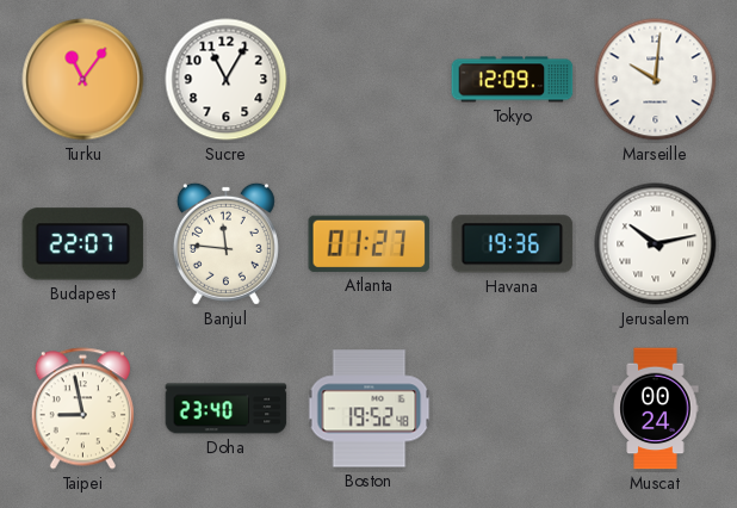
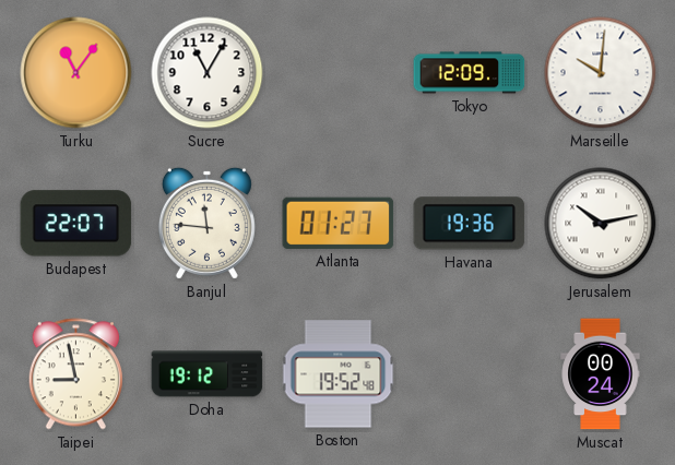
Doha: 23:40 -> 19:12
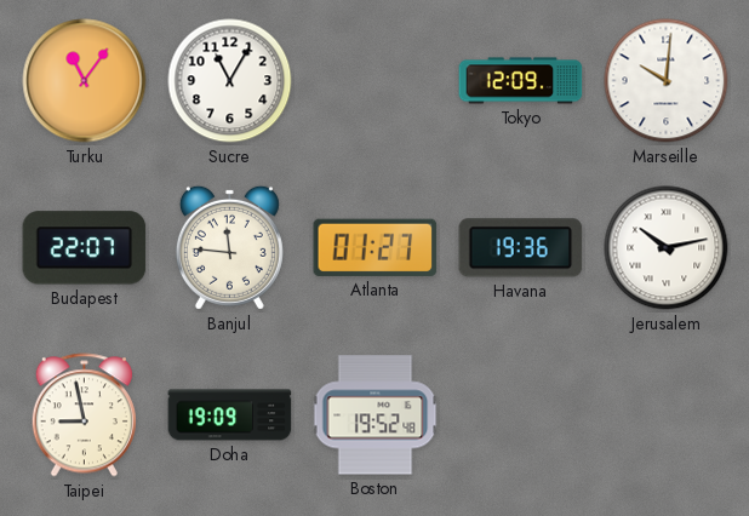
Doha: 19:12 -> 19:09
Muscat: 00:24 -> none
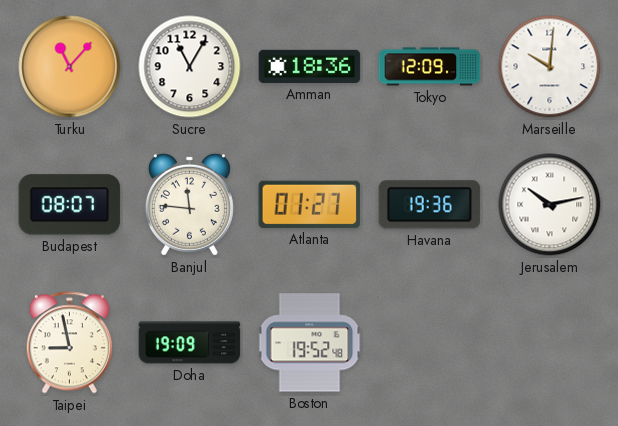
Turku: 11:06 -> 11:07
Amman: none -> 18:36
Budapest: 22:07 -> 08:07
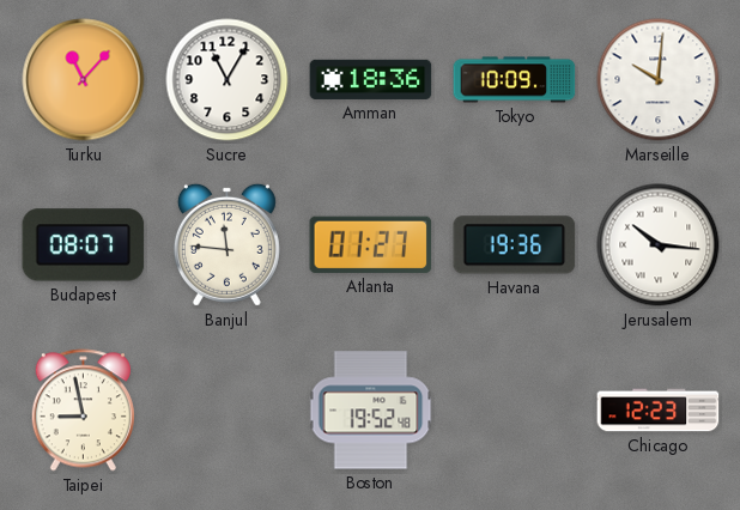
Tokyo: 12:09 -> 10:09
Jerusalem: 10:13 -> 10:16
Doha: 19:09 -> none
Chicago: none -> 12:23
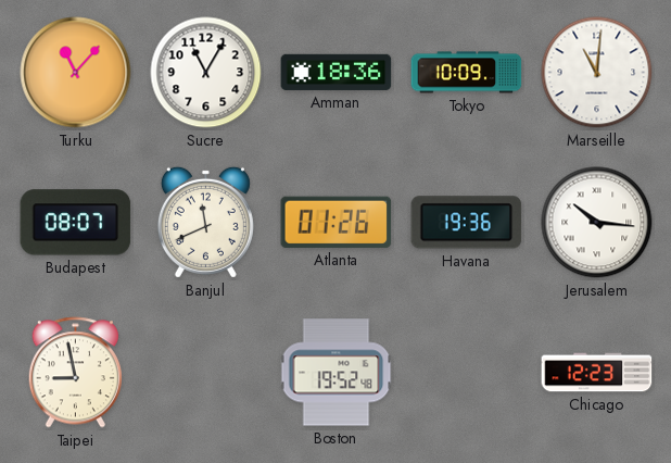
Marseille: 10:01 -> 11:01
Banjul: 11:46 -> 11:41
Atlanta: 01:27 -> 01:26
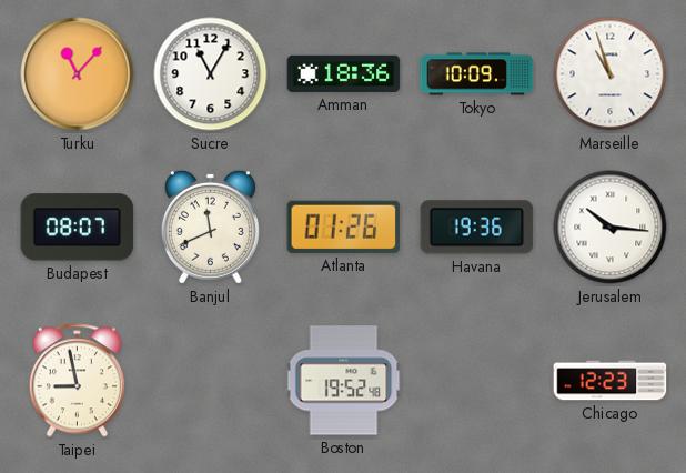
Marseille: 11:01 -> 10:57
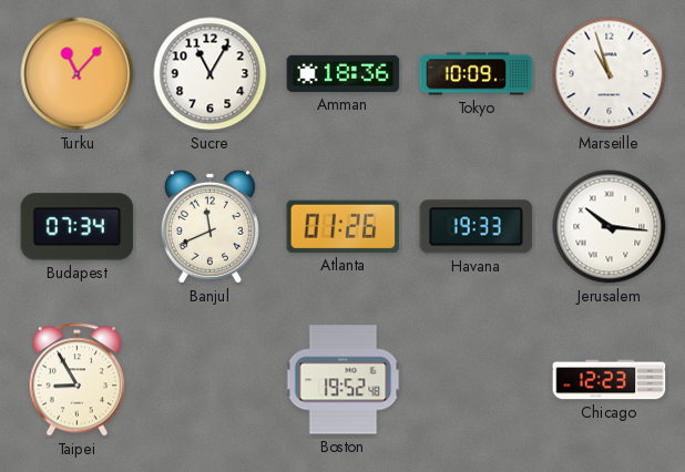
Budapest: 08:07 -> 07:34
Havana: 19:36 -> 19:33
Taipei: 8:58 -> 8:55
